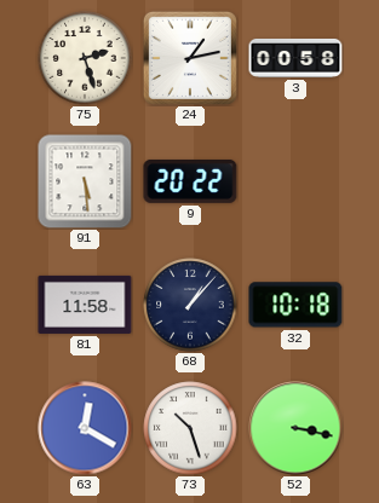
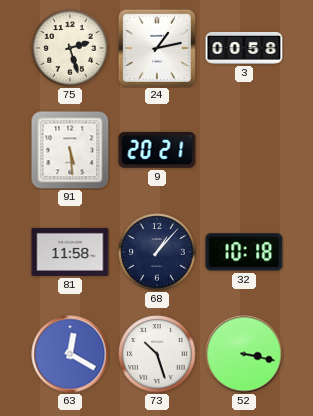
9: 20:22 -> 20:21
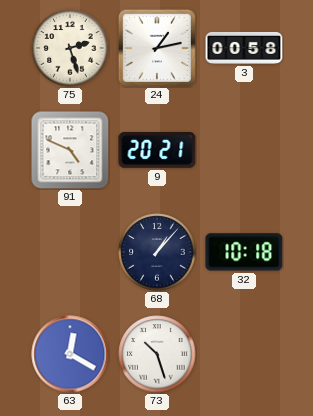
91: 5:29 -> 4:49
81: 11:58 -> none
52: 3:17 -> none
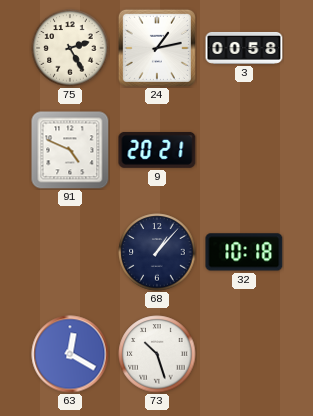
75: 2:27 -> 2:25
